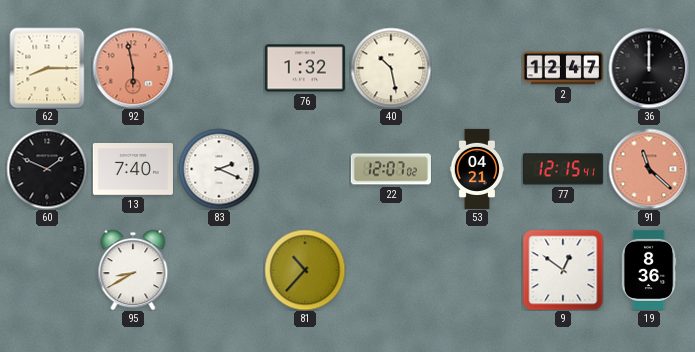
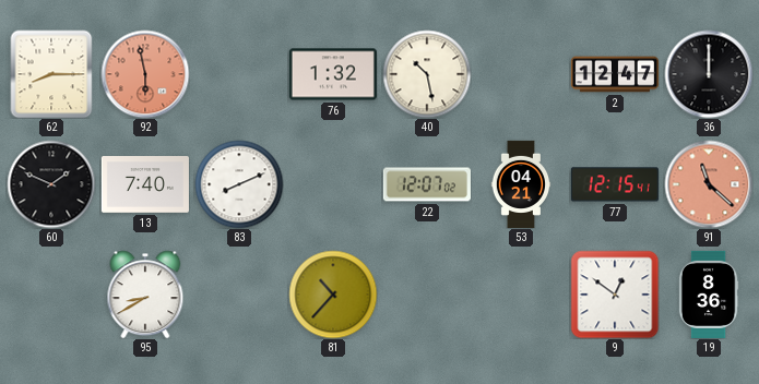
83: 2:19 -> 8:11
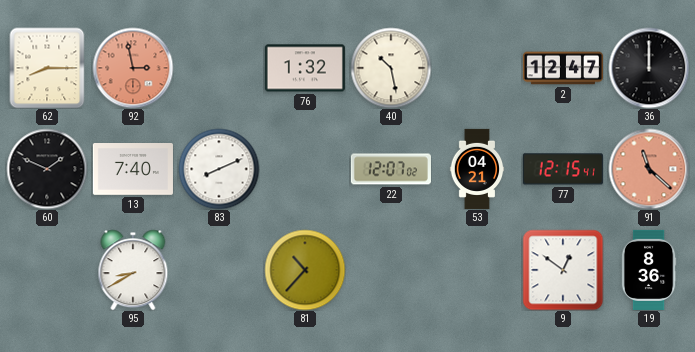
92: 5:58 -> 2:58
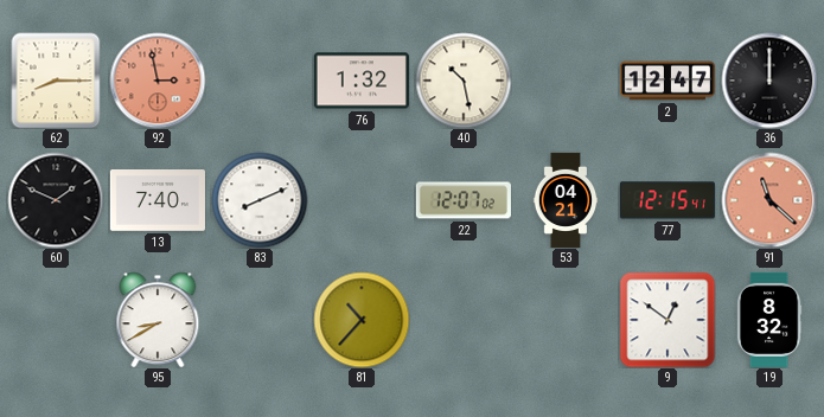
19: 8:36 -> 8:32
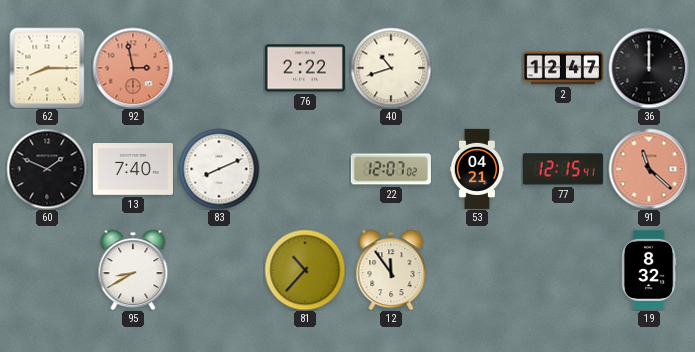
76: 1:32 -> 2:22
40: 10:28 -> 10:42
12: none -> 11:54
9: 12:51 -> none
